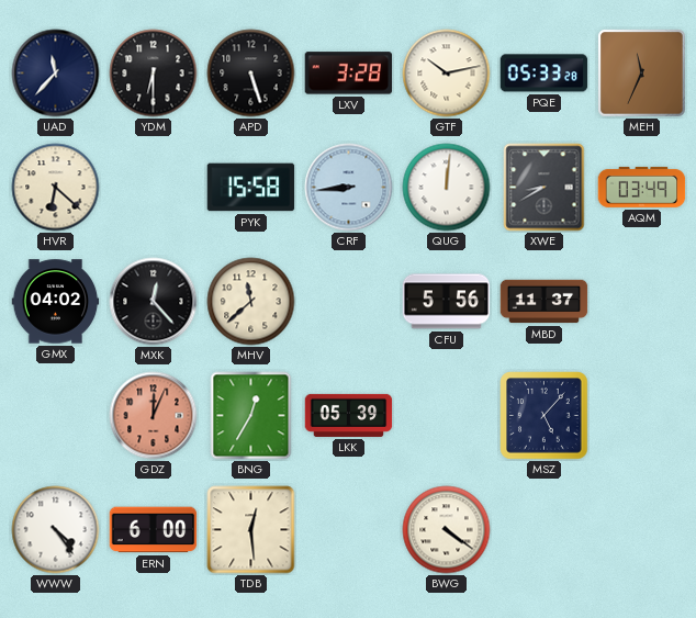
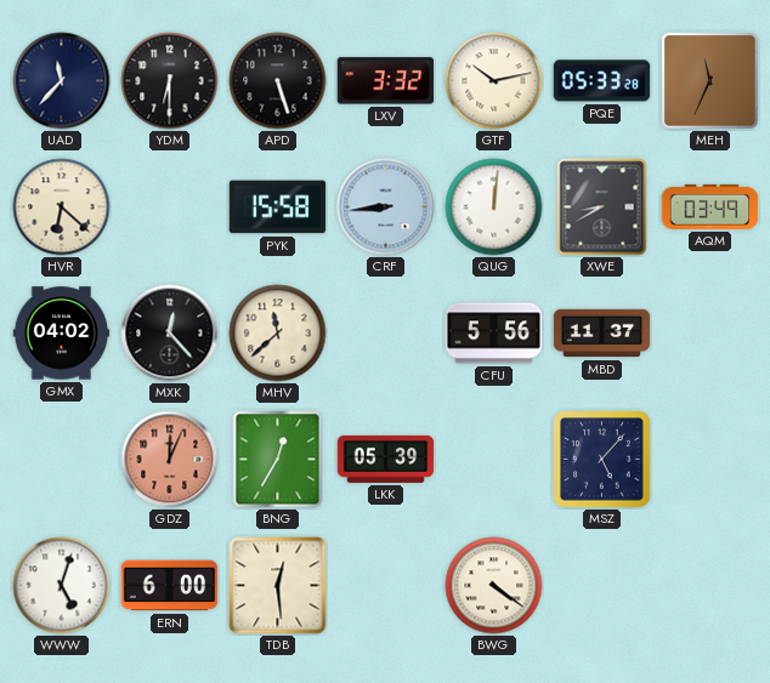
LXV: 3:28 -> 3:32
WWW: 4:24 -> 5:03
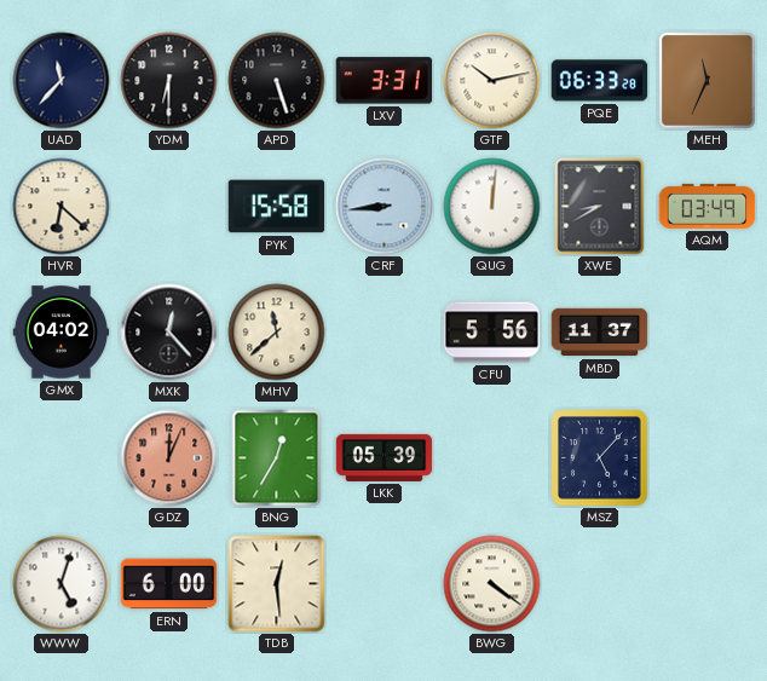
LXV: 3:32 -> 3:31
PQE: 05:33 -> 06:33
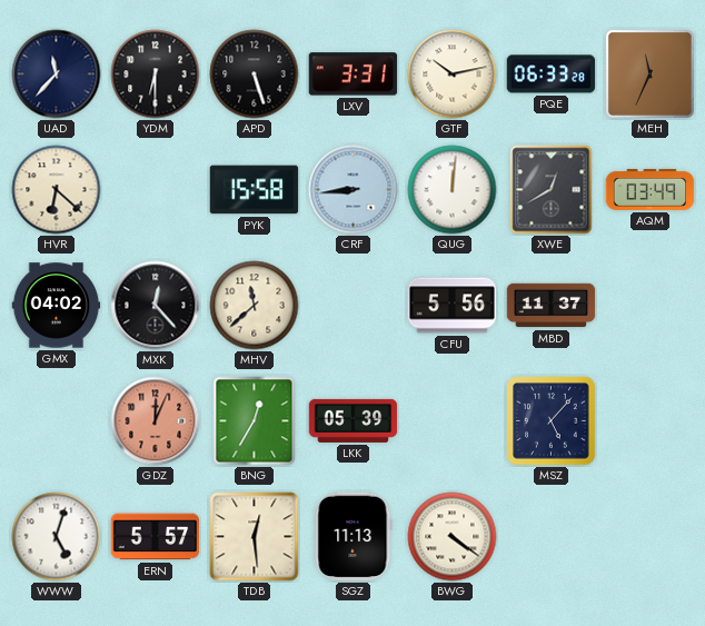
XWE: 8:40 -> 12:40
ERN: 6:00 -> 5:57
SGZ: none -> 11:13
